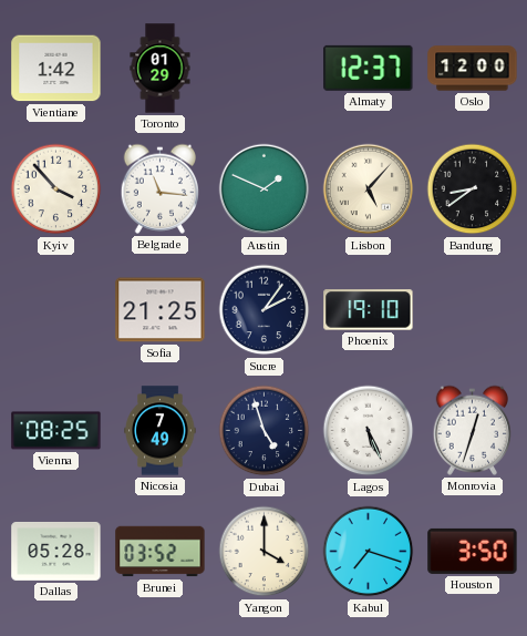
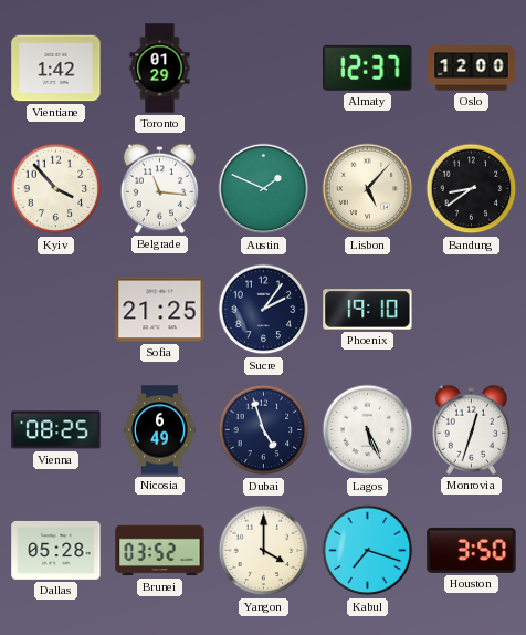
Nicosia: 7:49 -> 6:49
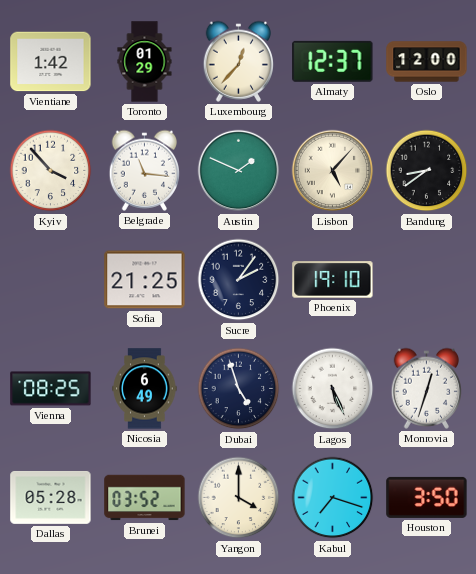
Luxembourg: none -> 12:37
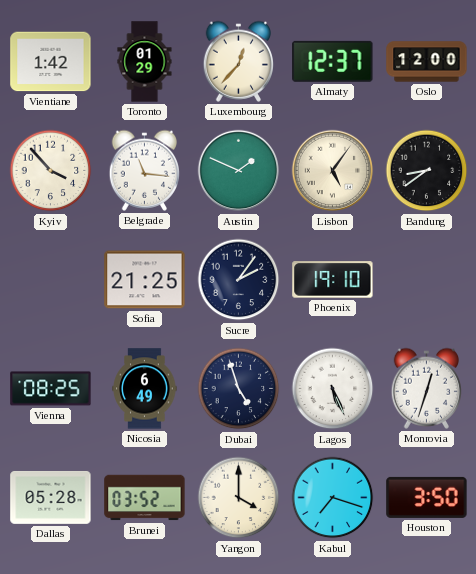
Lisbon: 5:07 -> 5:06
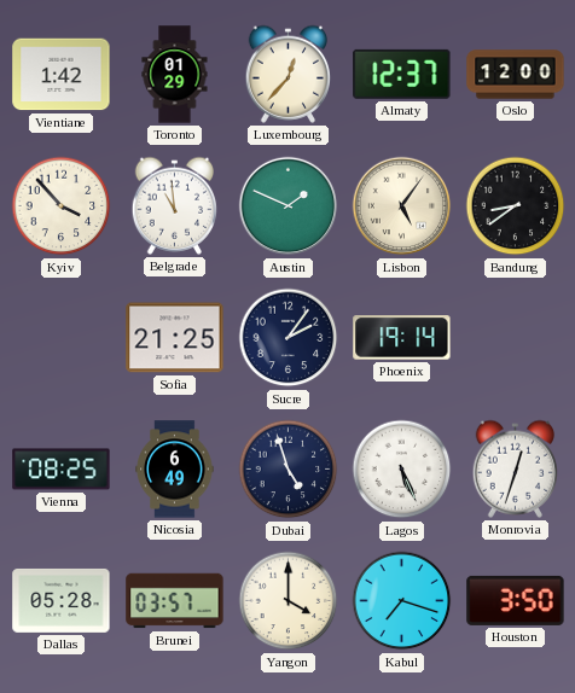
Belgrade: 11:16 -> 10:59
Phoenix: 19:10 -> 19:14
Brunei: 03:52 -> 03:57
